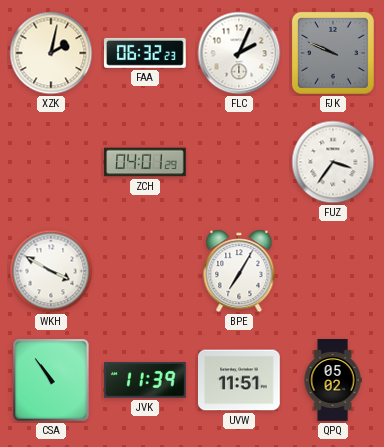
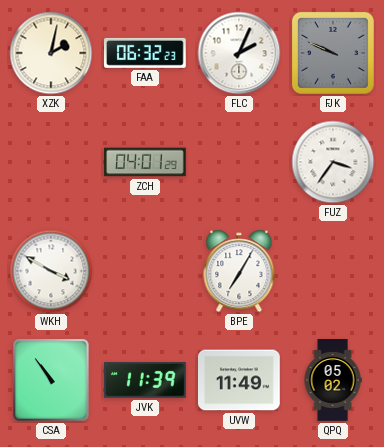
UVW: 11:51 -> 11:49
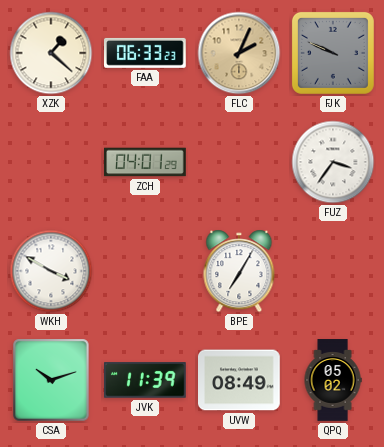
XZK: 2:02 -> 1:22
FAA: 06:32 -> 06:33
FLC dial: white -> champagne
CSA: 10:54 -> 10:12
UVW: 11:49 -> 08:49
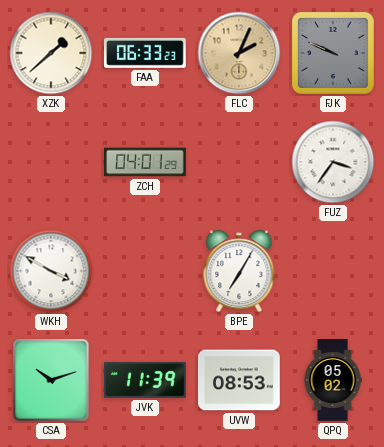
XZK: 1:22 -> 1:38
UVW: 08:49 -> 08:53
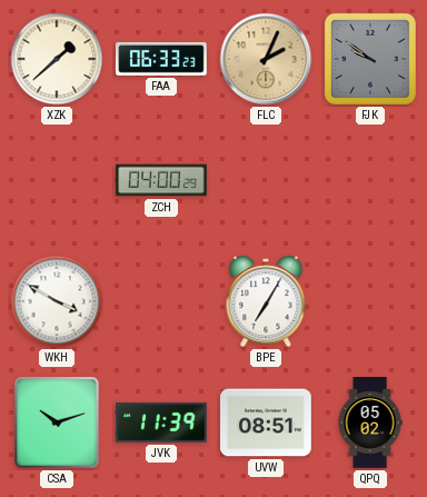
FJK: 9:49 -> 9:51
ZCH: 04:01 -> 04:00
FUZ: 3:36 -> none
UVW: 08:53 -> 08:51
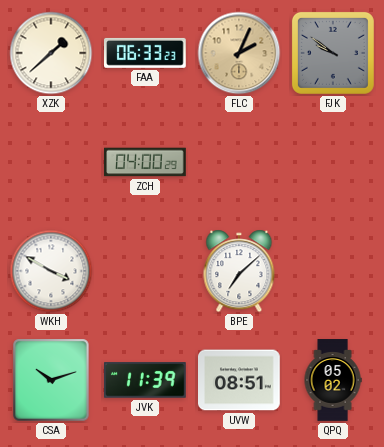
BPE: 7:05 -> 7:08
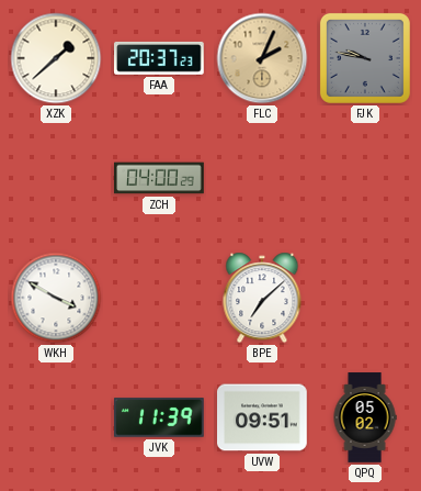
FAA: 06:33 -> 20:37
FJK: 9:51 -> 9:47
CSA: 10:12 -> none
UVW: 08:51 -> 09:51
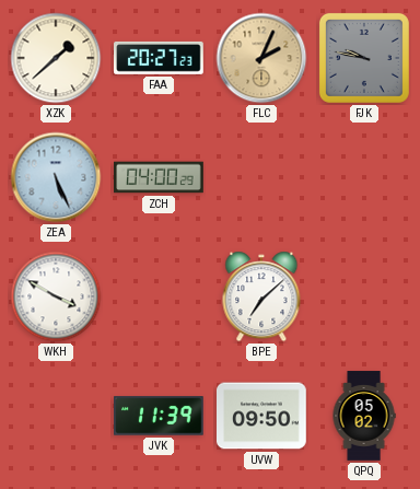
FAA: 20:37 -> 20:27
ZEA: none -> 5:26
UVW: 09:51 -> 09:50
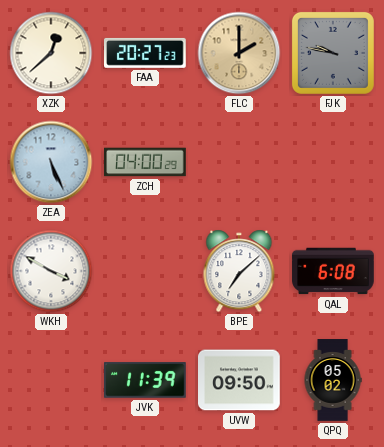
XZK: 1:38 -> 12:38
FLC: 2:04 -> 2:00
QAL: none -> 6:08
